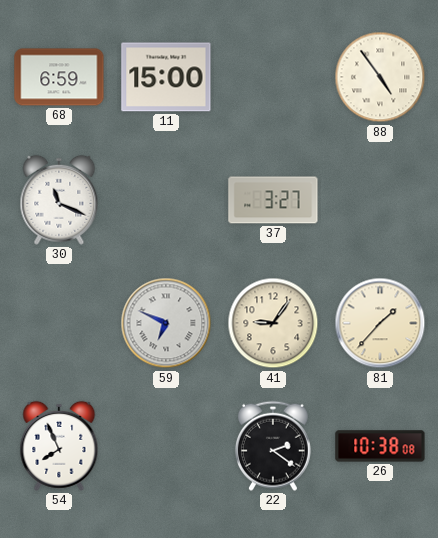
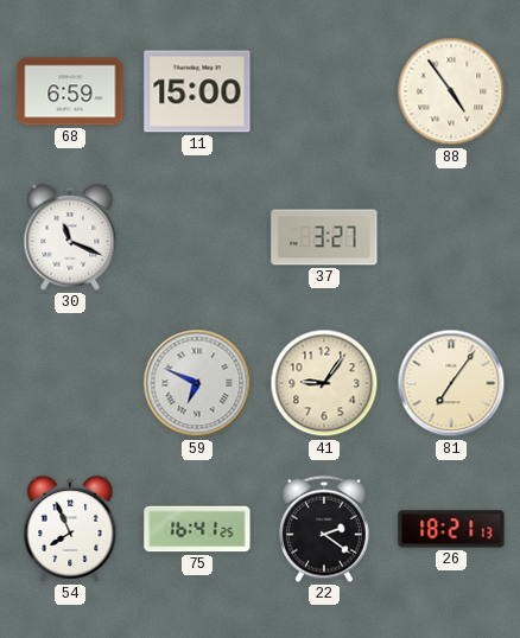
81: 1:37 -> 7:06
75: none -> 16:41
26: 10:38 -> 18:21
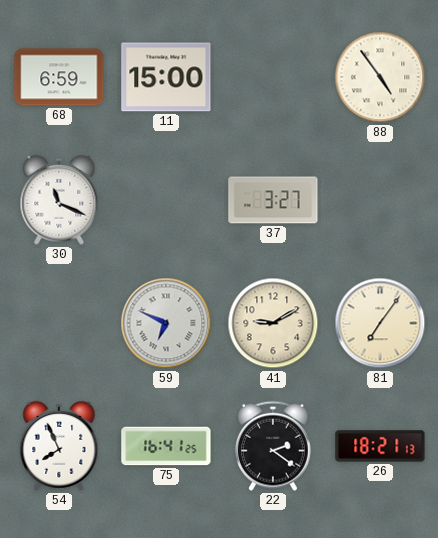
41: 9:06 -> 9:10
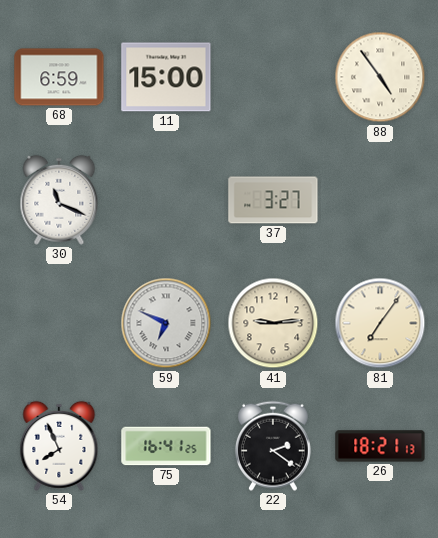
41: 9:10 -> 9:14
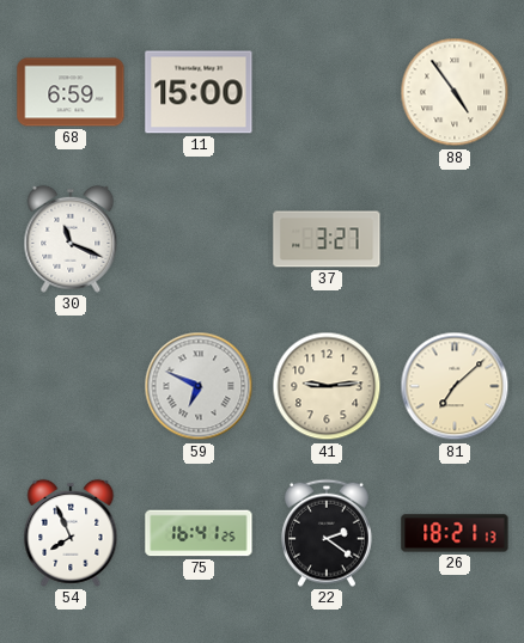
81: 7:06 -> 7:08
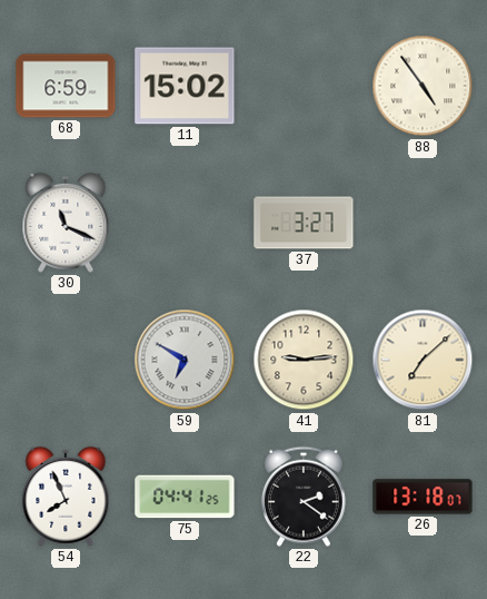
11: 15:00 -> 15:02
59: 6:49 -> 6:50
75: 16:41 -> 04:41
26: 18:21 -> 13:18
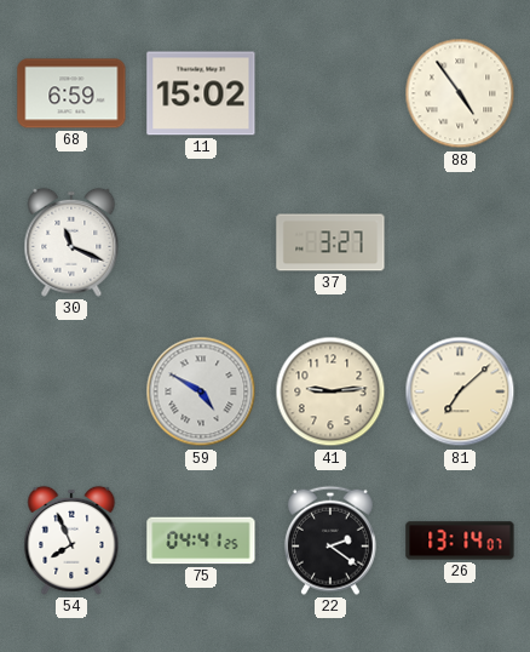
59: 6:50 -> 4:50
26: 13:18 -> 13:14
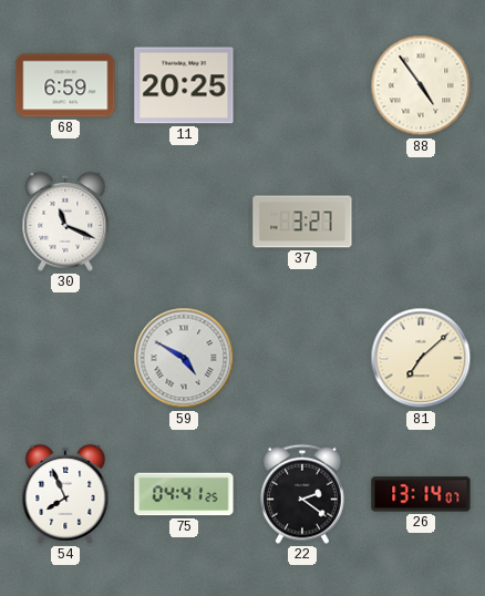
11: 15:02 -> 20:25
41: 9:14 -> none
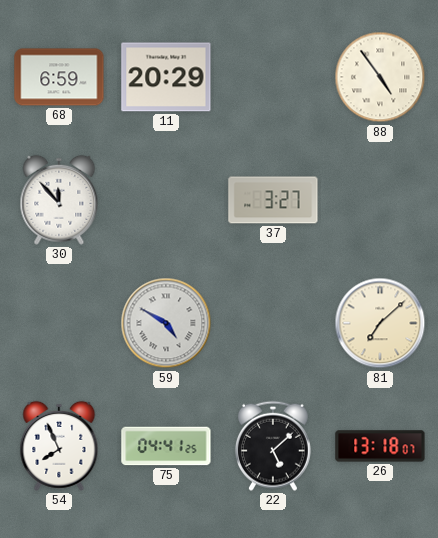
11: 20:25 -> 20:29
30: 11:19 -> 11:53
22: 2:21 -> 5:08
26: 13:14 -> 13:18
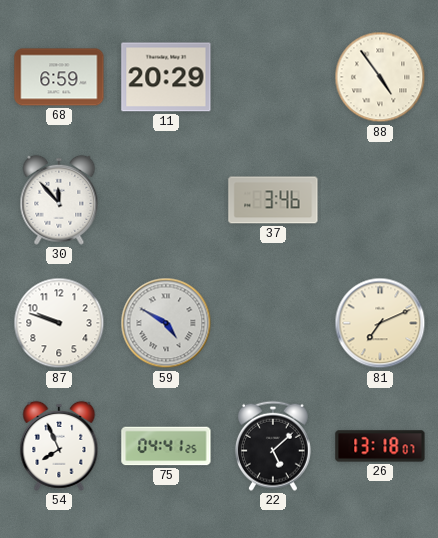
37: 3:27 -> 3:46
87: none -> 9:48
81: 7:08 -> 7:11
